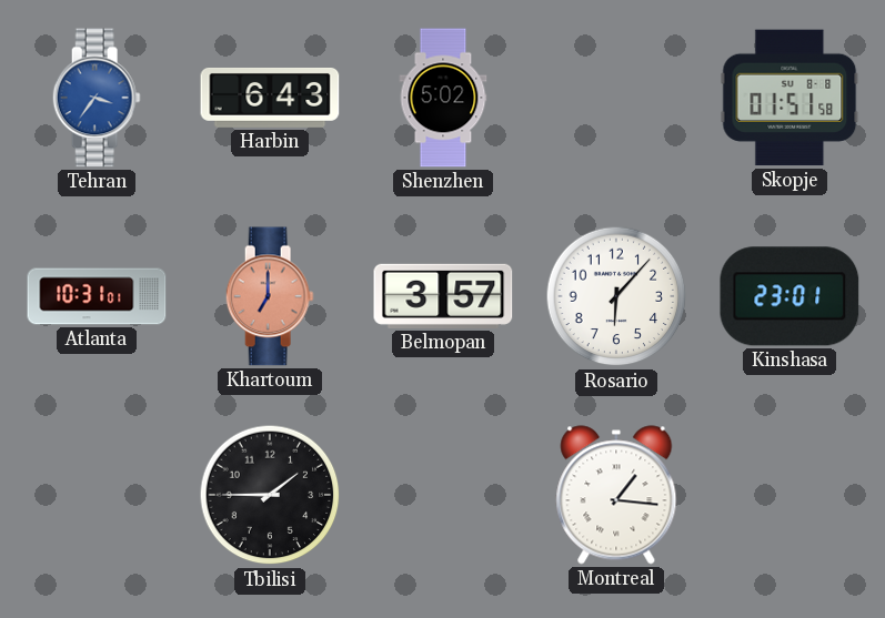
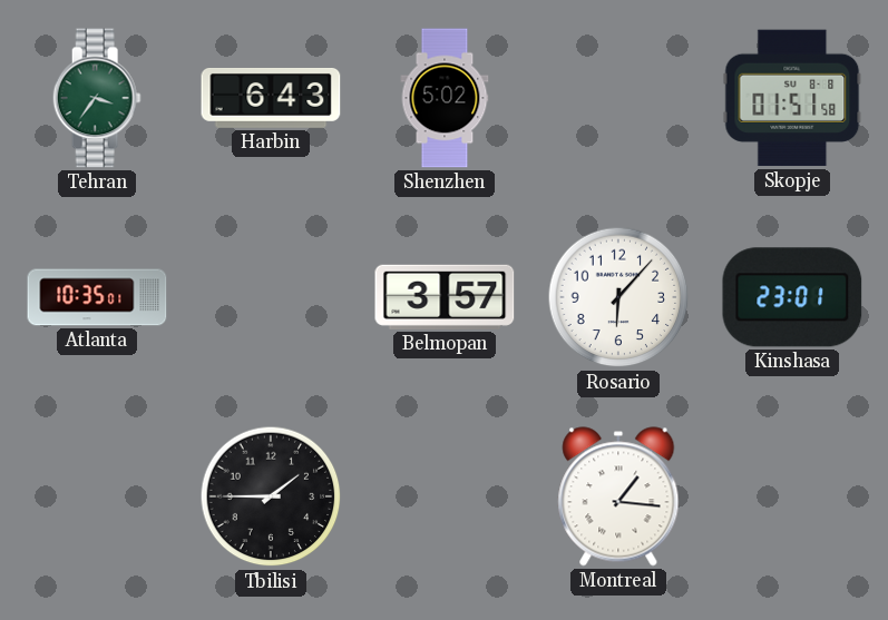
Tehran dial: blue -> green
Atlanta: 10:31 -> 10:35
Khartoum: 7:00 -> none
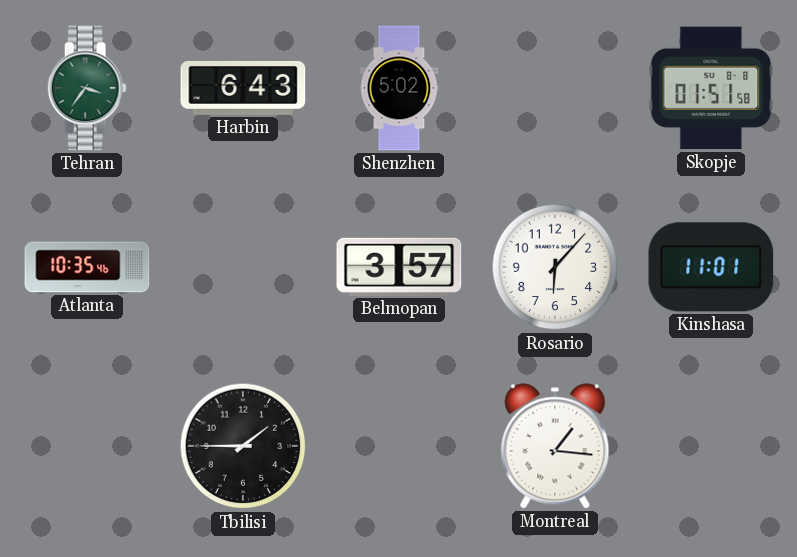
Atlanta: 10:35:01 -> 10:35:46
Kinshasa: 23:01 -> 11:01
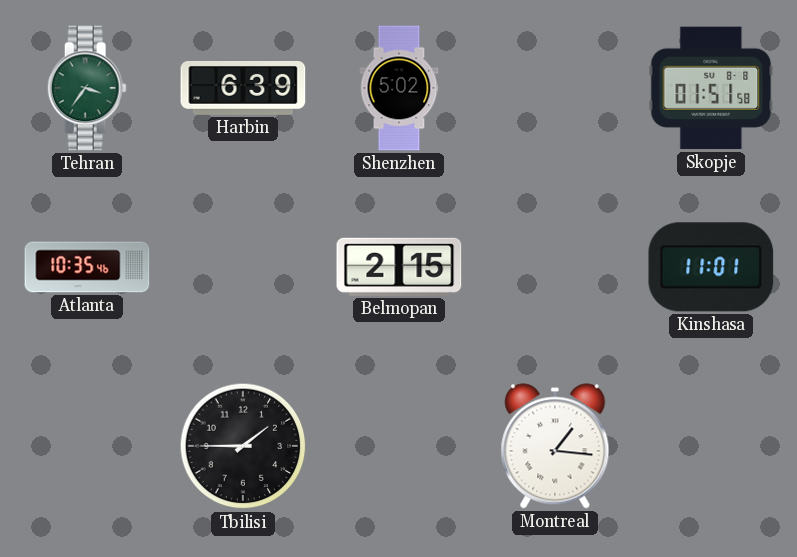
Harbin: 6:43 -> 6:39
Belmopan: 3:57 -> 2:15
Rosario: 6:07 -> none
